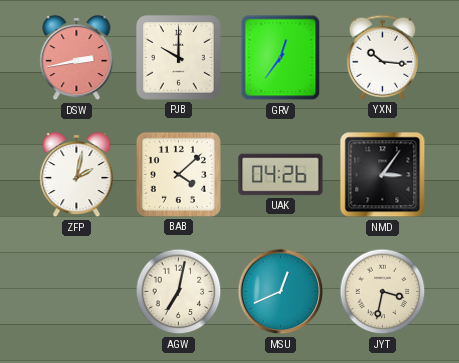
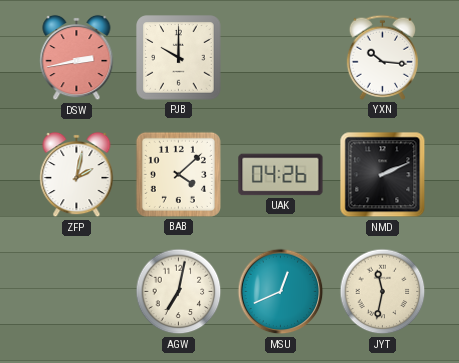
GRV: 12:36 -> none
NMD: 3:06 -> 2:11
JYT: 3:32 -> 11:32
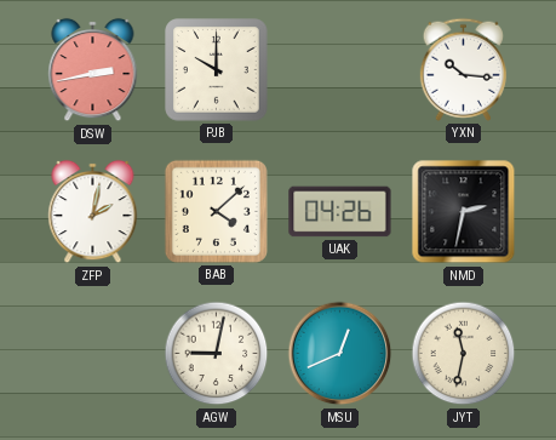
NMD: 2:11 -> 2:32
AGW: 7:02 -> 9:02
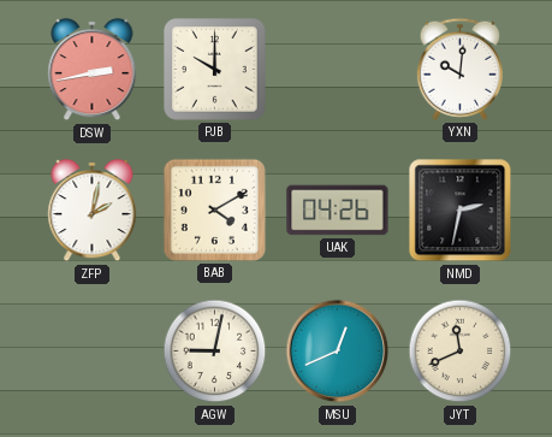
YXN: 10:16 -> 10:01
BAB: 4:08 -> 4:10
JYT: 11:32 -> 11:41
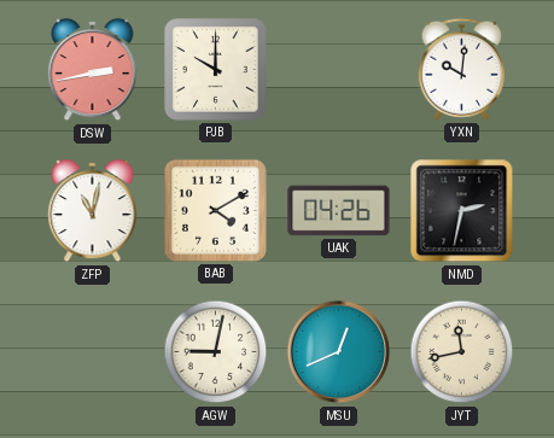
ZFP: 2:02 -> 11:02
JYT: 11:41 -> 11:43
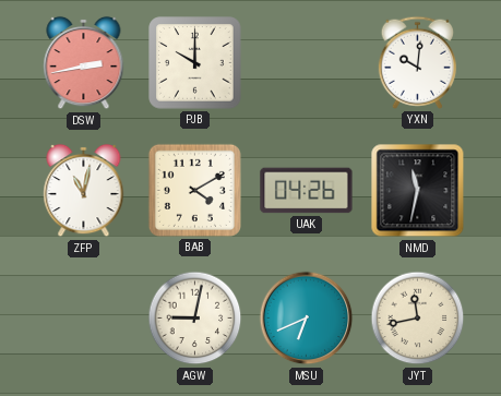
NMD: 2:32 -> 11:32
MSU: 12:41 -> 6:41
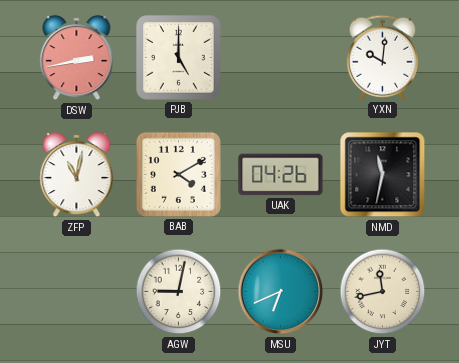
PJB: 10:00 -> 5:00
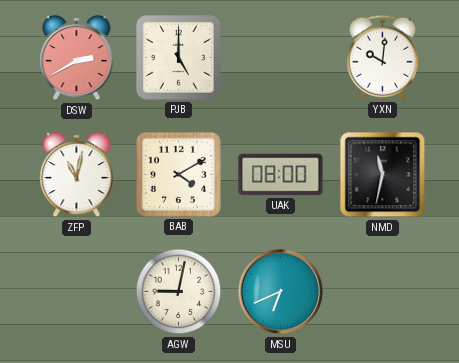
DSW: 2:43 -> 2:40
UAK: 04:26 -> 08:00
JYT: 11:43 -> none
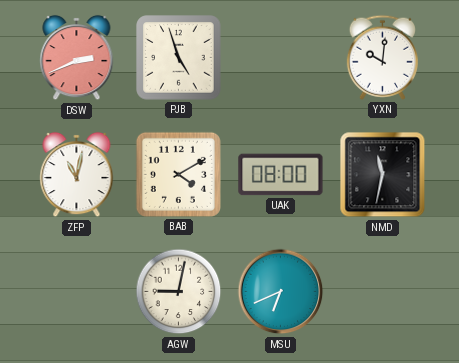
DSW: 2:40 -> 2:41
PJB: 5:00 -> 4:57
